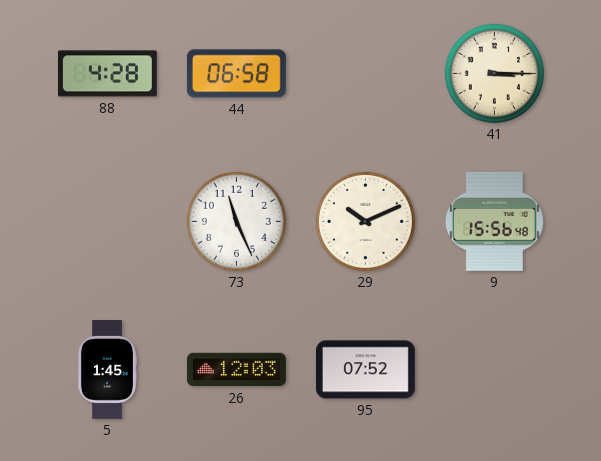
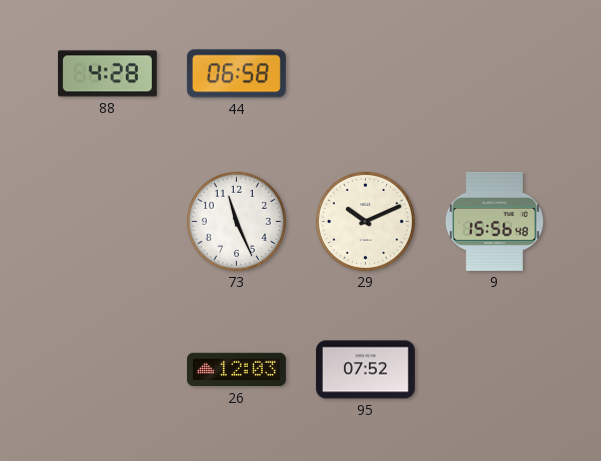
41: 3:15 -> none
5: 1:45 -> none
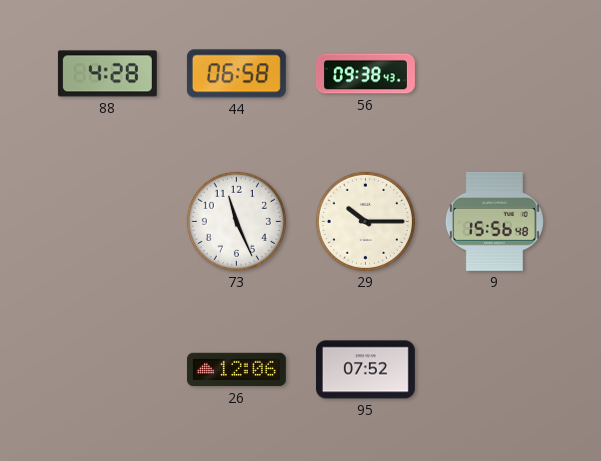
56: none -> 09:38
29: 10:11 -> 10:15
26: 12:03 -> 12:06
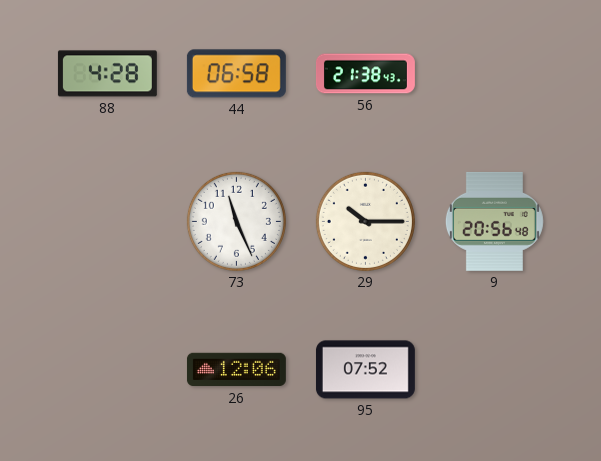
56: 09:38 -> 21:38
9: 15:56 -> 20:56
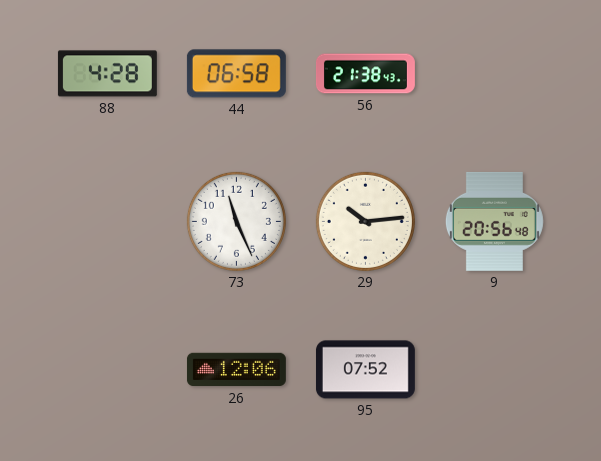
29: 10:15 -> 10:14
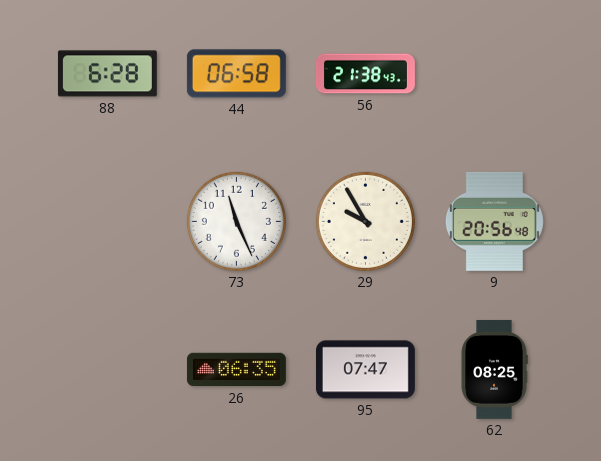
88: 4:28 -> 6:28
29: 10:14 -> 9:55
26: 12:06 -> 06:35
95: 07:52 -> 07:47
62: none -> 08:25
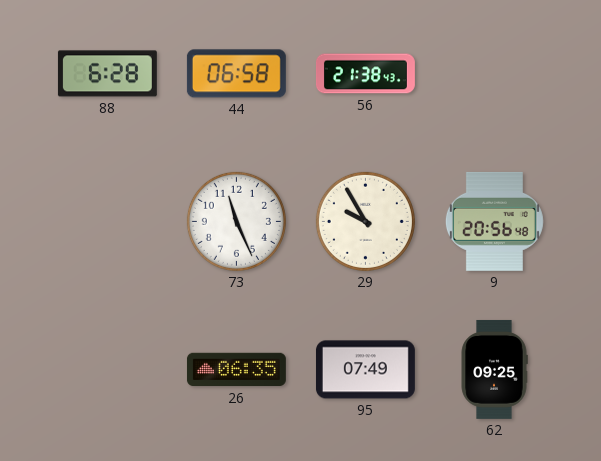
95: 07:47 -> 07:49
62: 08:25 -> 09:25
